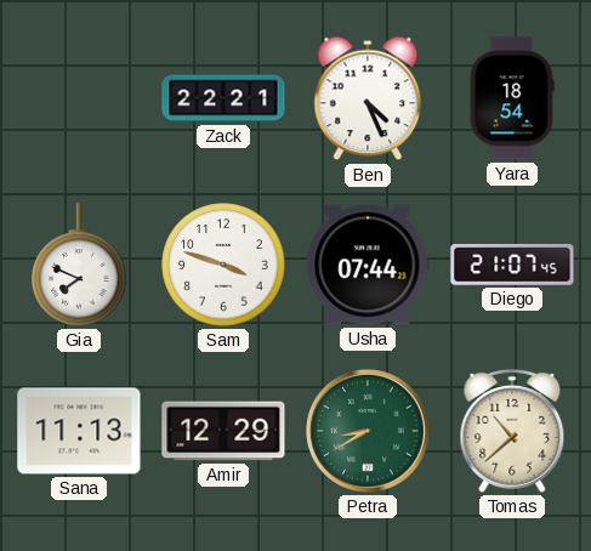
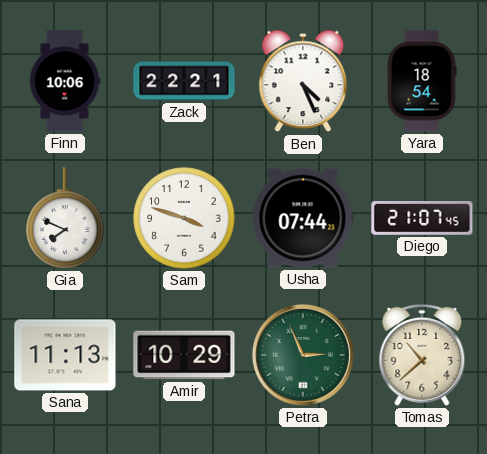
Finn: none -> 10:06
Amir: 12:29 -> 10:29
Petra: 8:40 -> 2:56
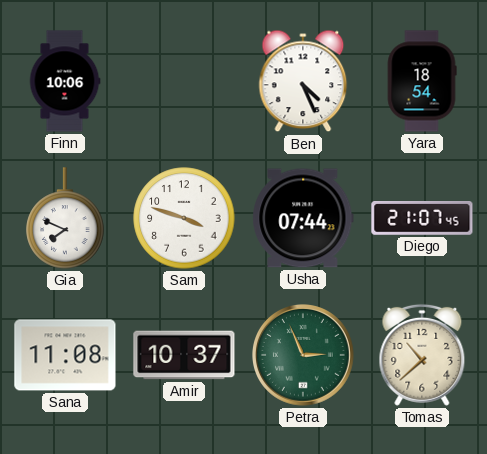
Zack: 22:21 -> none
Sana: 11:13 -> 11:08
Amir: 10:29 -> 10:37
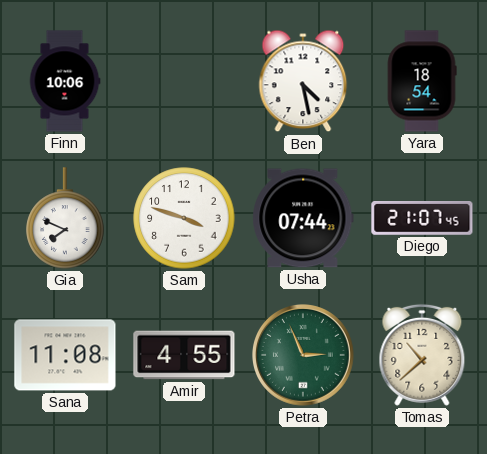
Ben: 4:26 -> 4:28
Amir: 10:37 -> 4:55
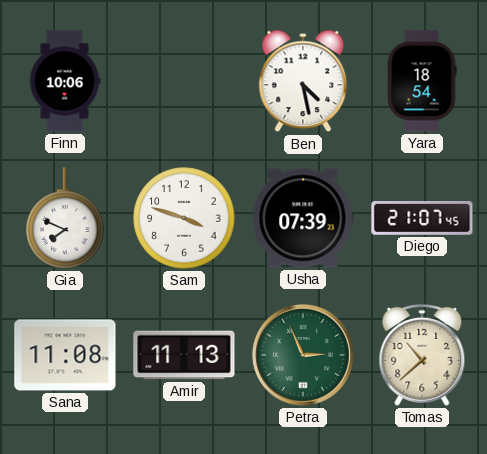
Usha: 07:44 -> 07:39
Amir: 4:55 -> 11:13
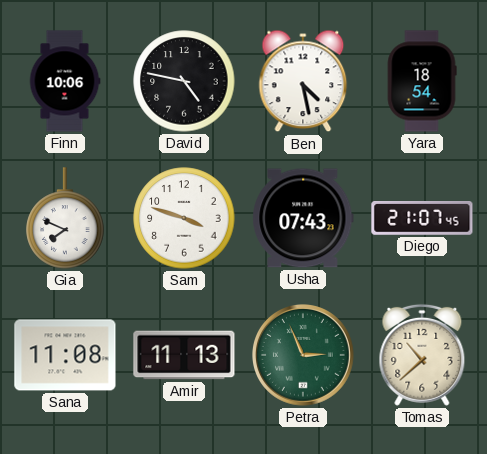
David: none -> 4:47
Usha: 07:39 -> 07:43
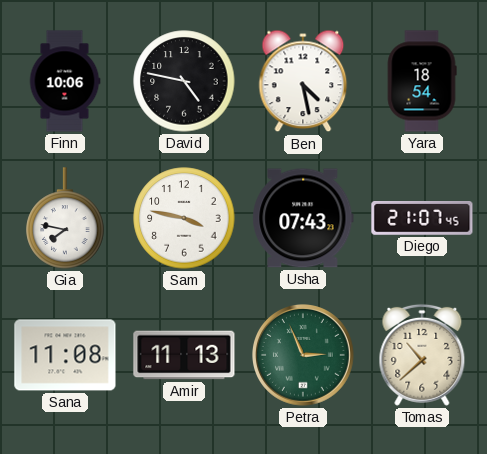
Gia: 7:49 -> 7:47
Sam: 3:48 -> 3:47
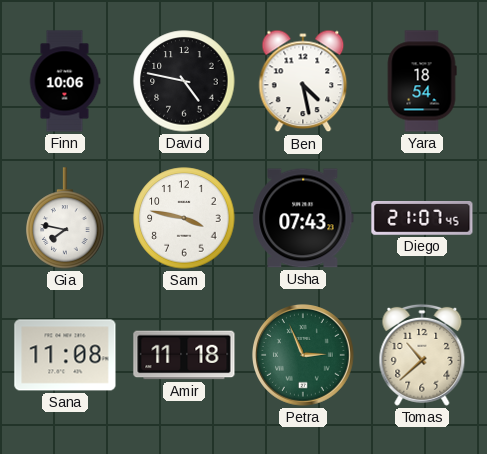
Amir: 11:13 -> 11:18
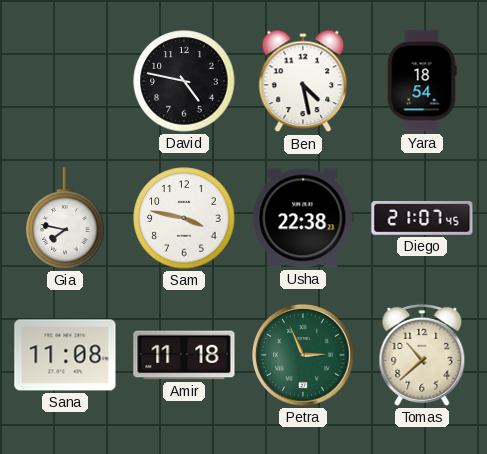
Finn: 10:06 -> none
Usha: 07:43 -> 22:38
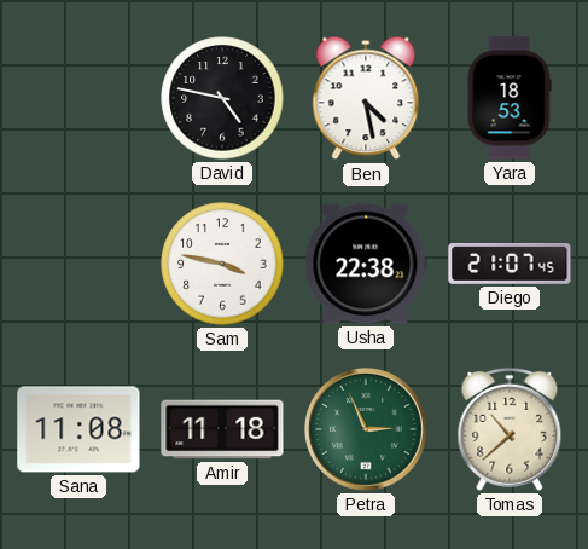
Yara: 18:54 -> 18:53
Gia: 7:47 -> none
